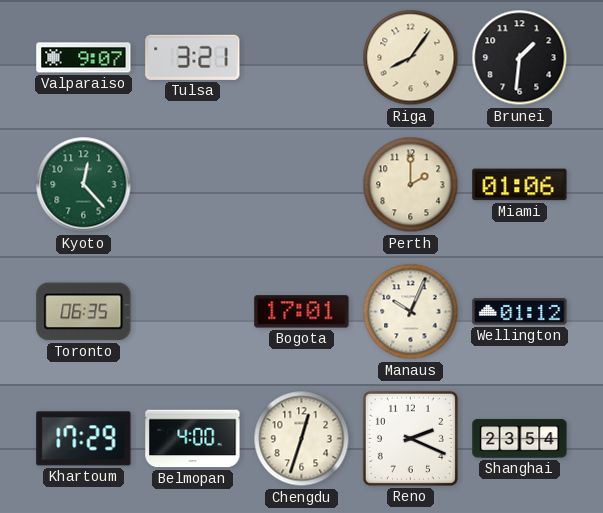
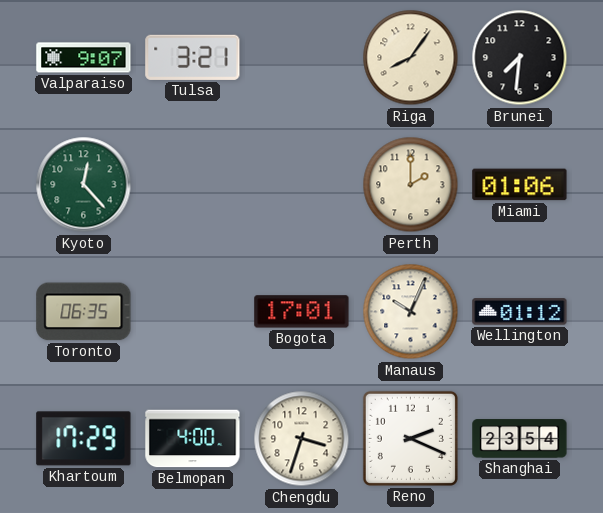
Brunei: 1:31 -> 7:31
Chengdu: 12:33 -> 3:33
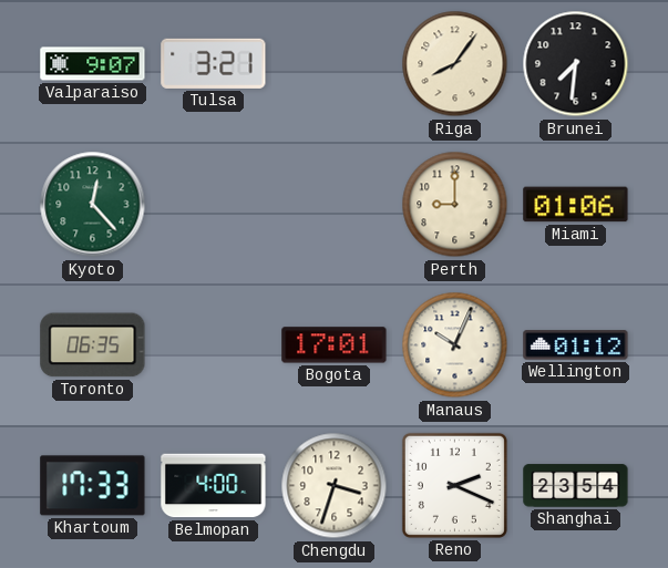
Perth: 2:00 -> 9:00
Khartoum: 17:29 -> 17:33
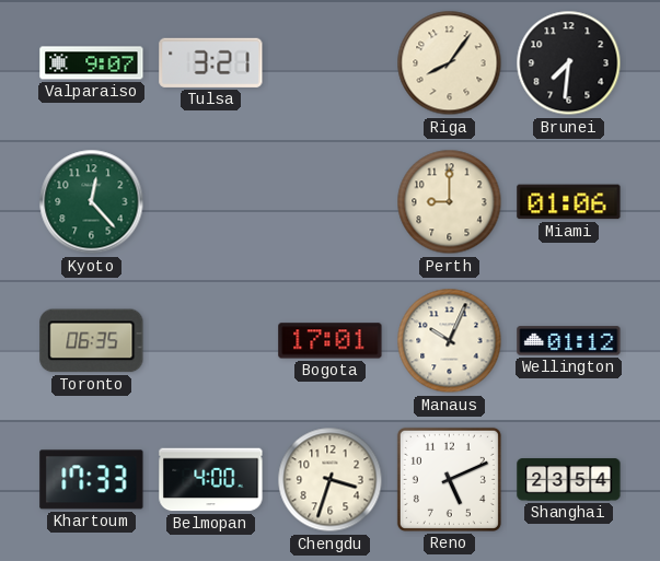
Reno: 2:19 -> 5:11
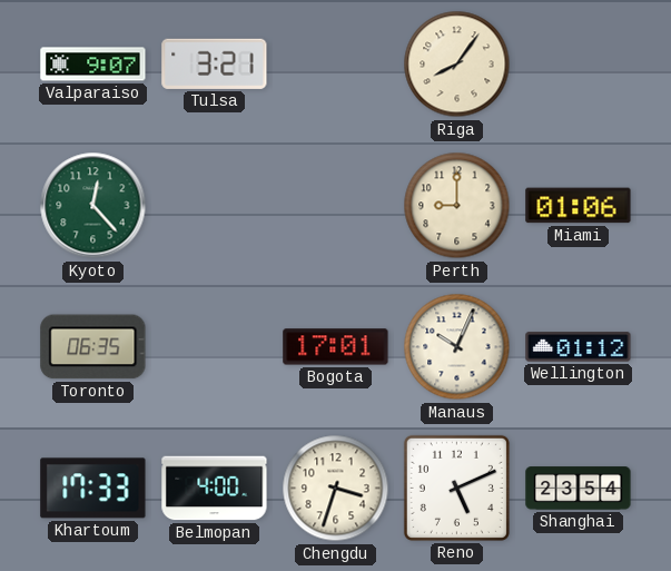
Brunei: 7:31 -> none
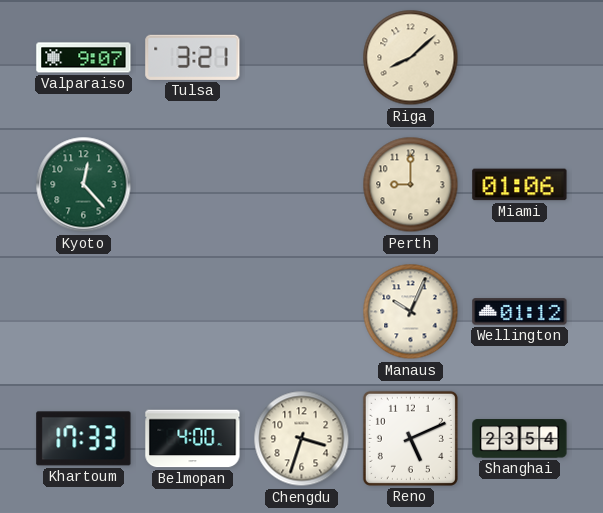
Riga: 8:06 -> 8:08
Toronto: 06:35 -> none
Bogota: 17:01 -> none
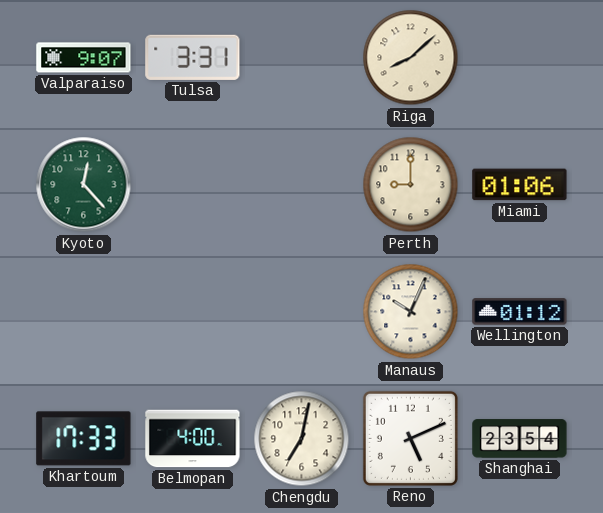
Tulsa: 3:21 -> 3:31
Chengdu: 3:33 -> 7:02
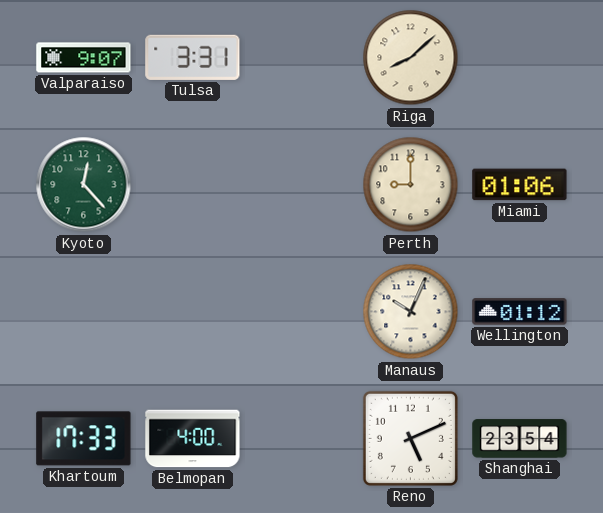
Chengdu: 7:02 -> none
